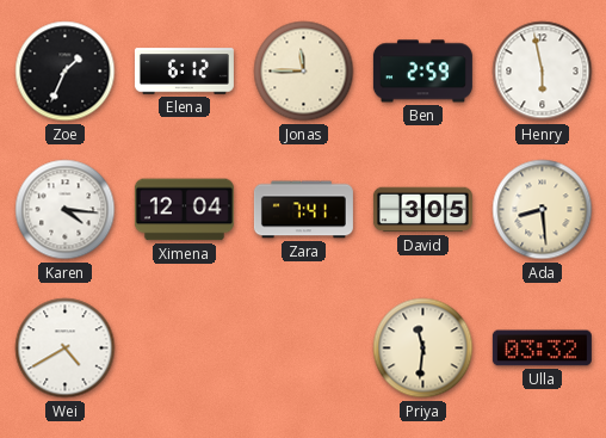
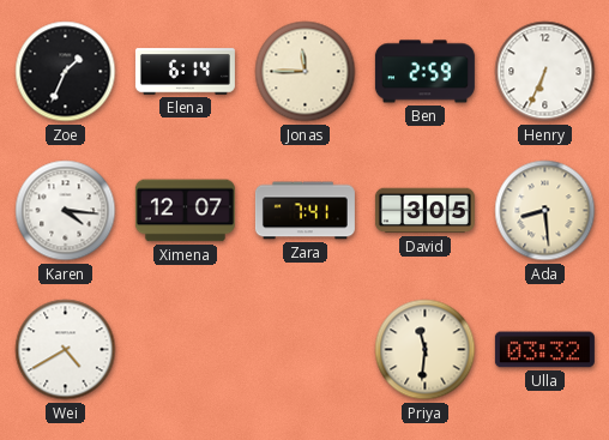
Elena: 6:12 -> 6:14
Henry: 5:58 -> 6:34
Ximena: 12:04 -> 12:07
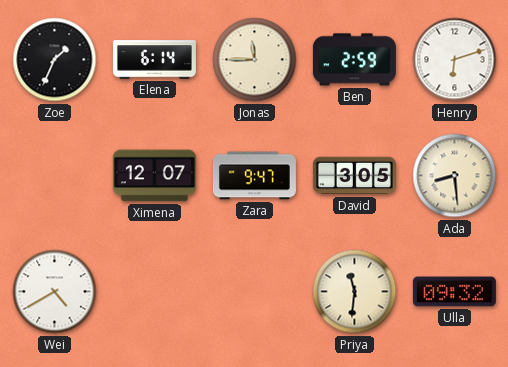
Henry: 6:34 -> 6:12
Karen: 4:16 -> none
Zara: 7:41 -> 9:47
Ulla: 03:32 -> 09:32
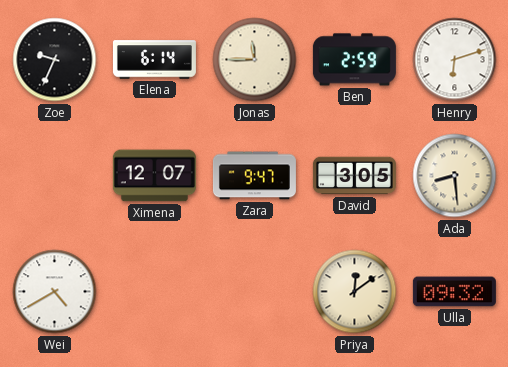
Zoe: 1:34 -> 9:34
Priya: 11:31 -> 12:09
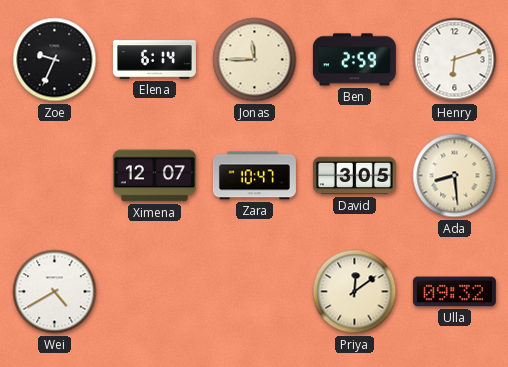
Zara: 9:47 -> 10:47
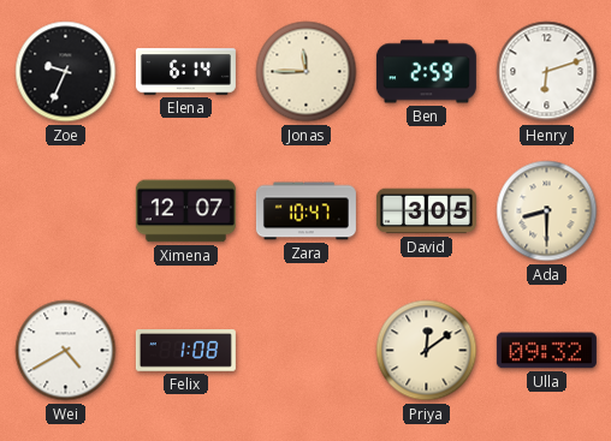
Ada: 8:29 -> 8:30
Felix: none -> 1:08
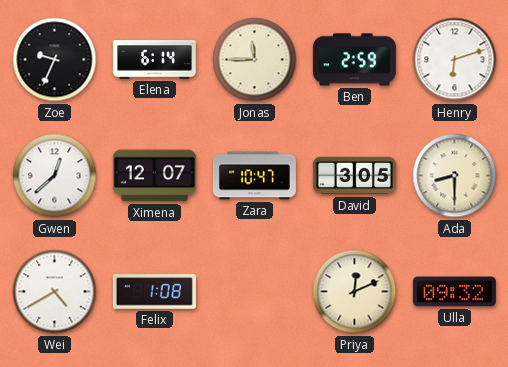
Gwen: none -> 12:38
Priya: 12:09 -> 12:11
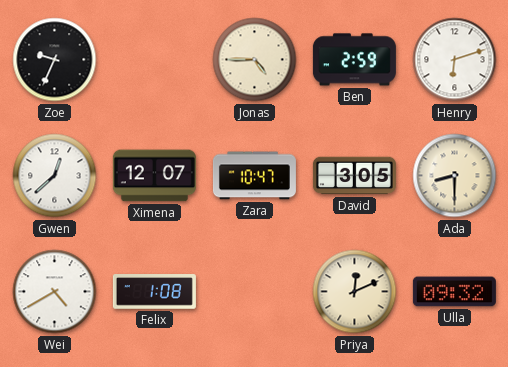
Elena: 6:14 -> none
Jonas: 11:45 -> 4:45
